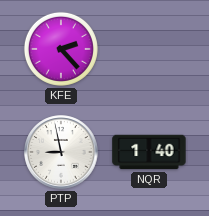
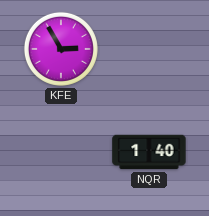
KFE: 2:23 -> 2:55
PTP: 8:58 -> none
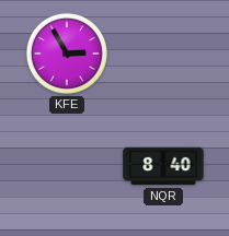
NQR: 1:40 -> 8:40
